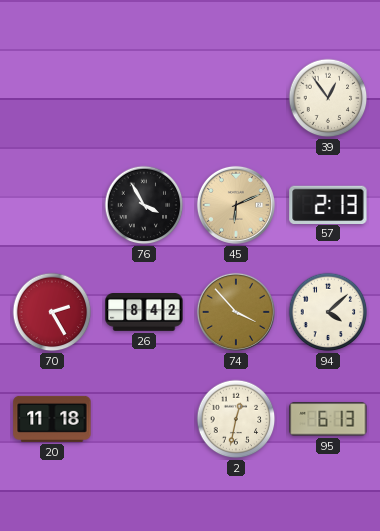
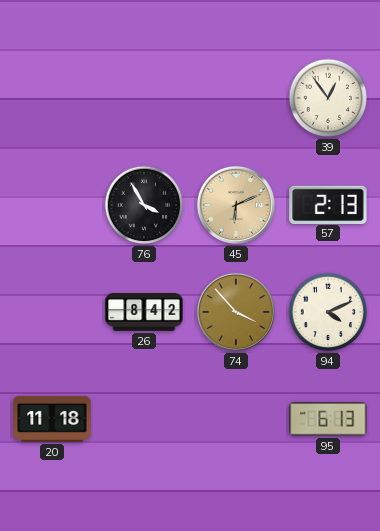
70: 2:25 -> none
94: 4:08 -> 4:11
2: 12:32 -> none
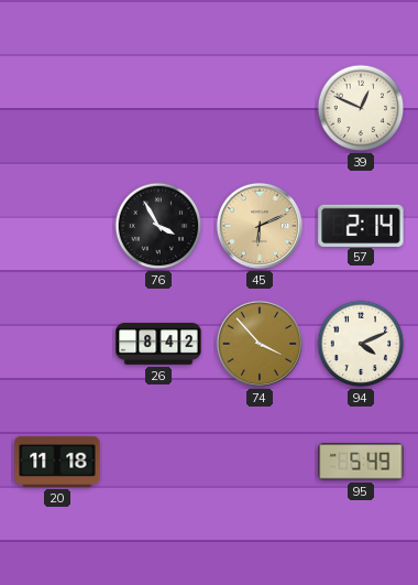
39: 12:54 -> 12:49
57: 2:13 -> 2:14
95: 6:13 -> 5:49
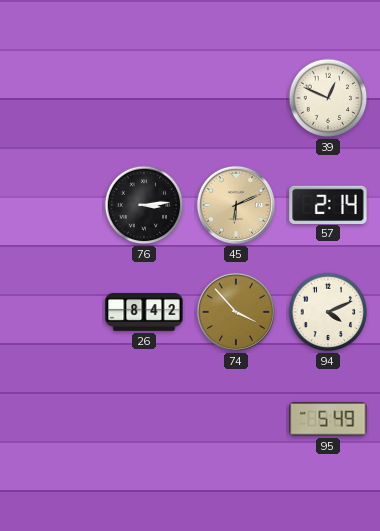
76: 3:55 -> 3:14
20: 11:18 -> none
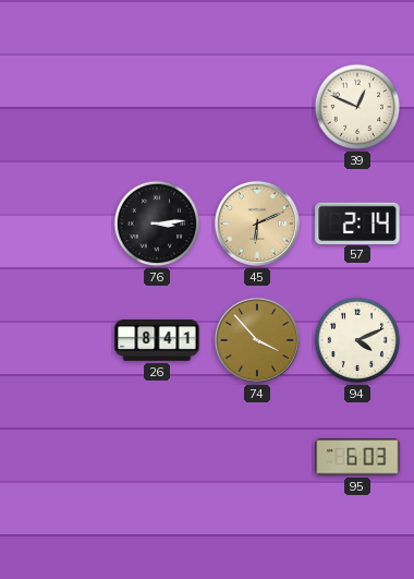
26: 8:42 -> 8:41
95: 5:49 -> 6:03
